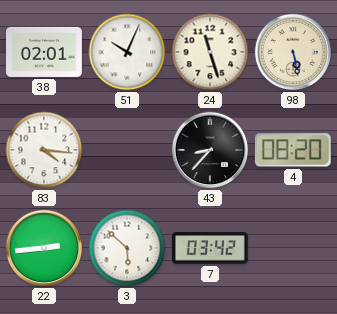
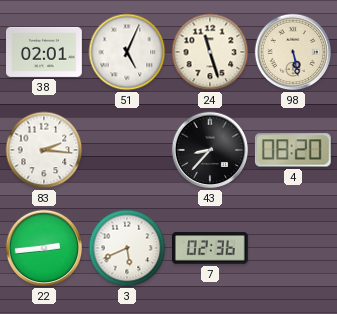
51: 10:04 -> 5:04
83: 4:16 -> 2:16
3: 5:52 -> 5:41
7: 03:42 -> 02:36
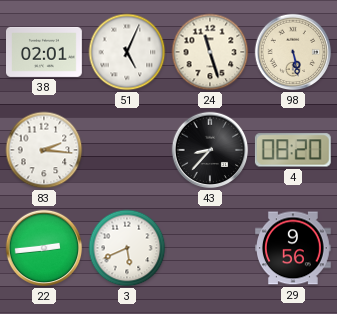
7: 02:36 -> none
29: none -> 9:56
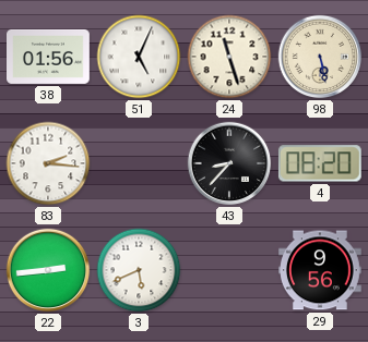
38: 02:01 -> 01:56
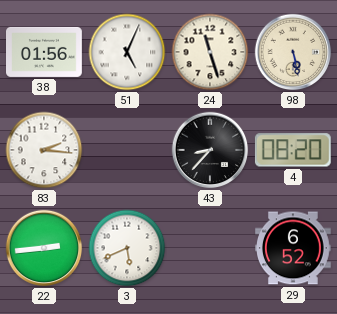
29: 9:56 -> 6:52
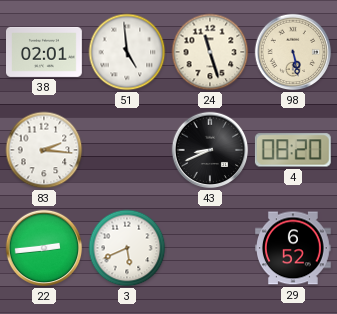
38: 01:56 -> 02:01
51: 5:04 -> 4:59
43: 8:37 -> 8:41
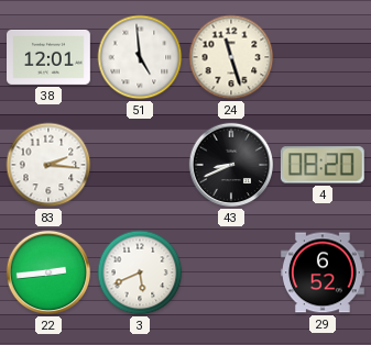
38: 02:01 -> 12:01
98: 5:28 -> none
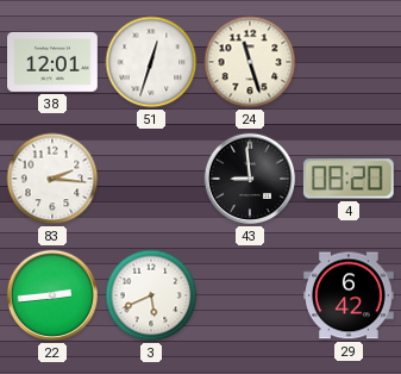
51: 4:59 -> 12:33
43: 8:41 -> 8:59
29: 6:52 -> 6:42
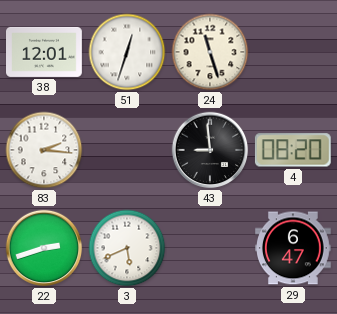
22: 2:44 -> 2:42
29: 6:42 -> 6:47
